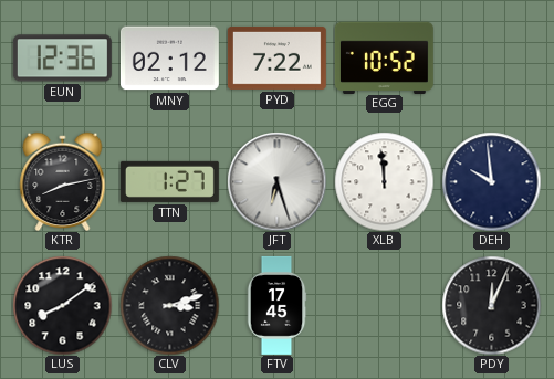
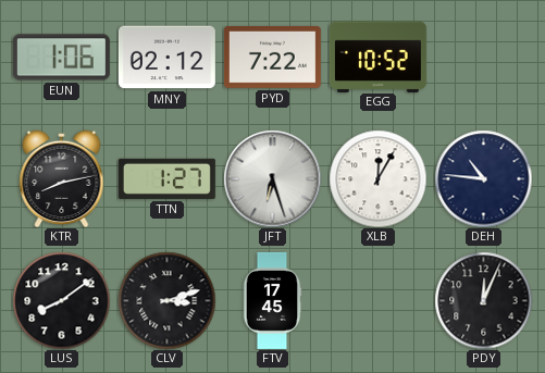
EUN: 12:36 -> 1:06
XLB: 11:59 -> 12:05
DEH: 9:59 -> 10:46
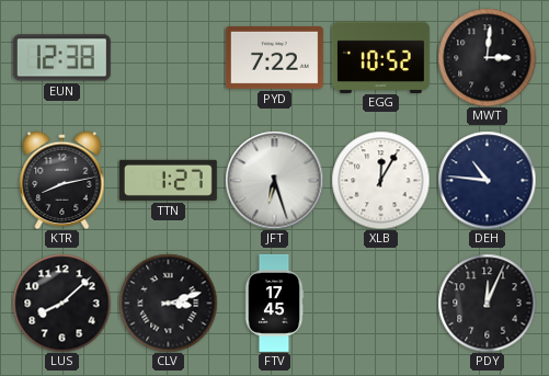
EUN: 1:06 -> 12:38
MNY: 02:12 -> none
MWT: none -> 3:01
LUS: 8:09 -> 8:08
